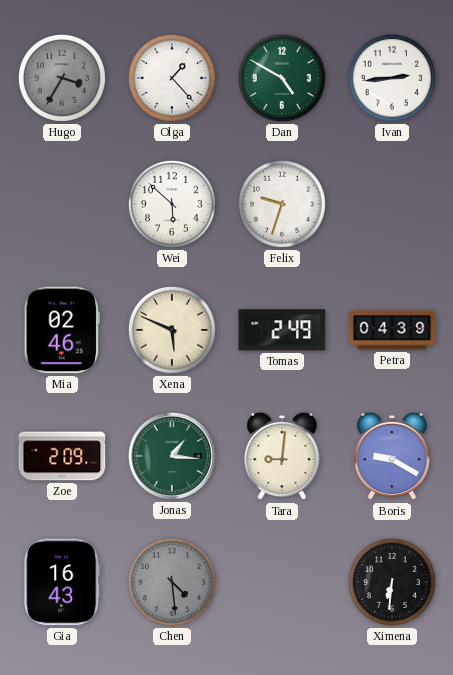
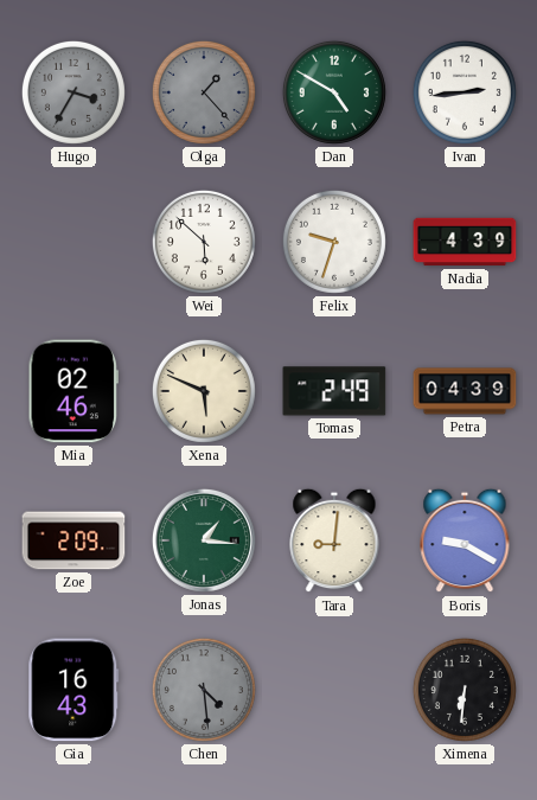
Olga dial: white -> grey
Nadia: none -> 4:39
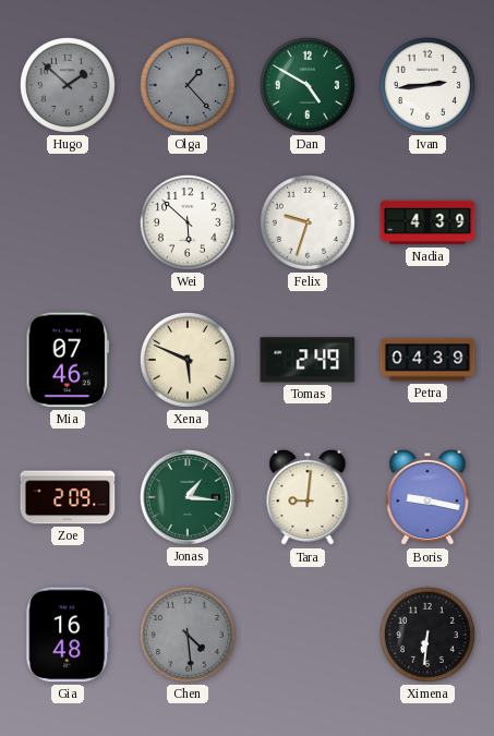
Hugo: 3:35 -> 1:52
Mia: 02:46 -> 07:46
Boris: 9:20 -> 9:17
Gia: 16:43 -> 16:48
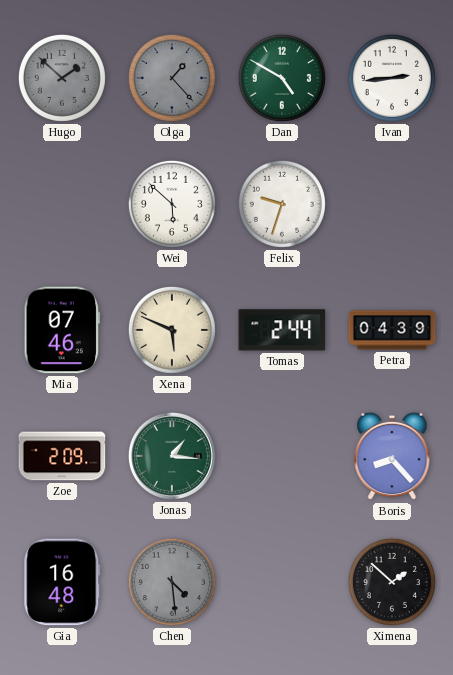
Nadia: 4:39 -> none
Tomas: 2:49 -> 2:44
Tara: 9:01 -> none
Boris: 9:17 -> 8:23
Ximena: 6:31 -> 1:52
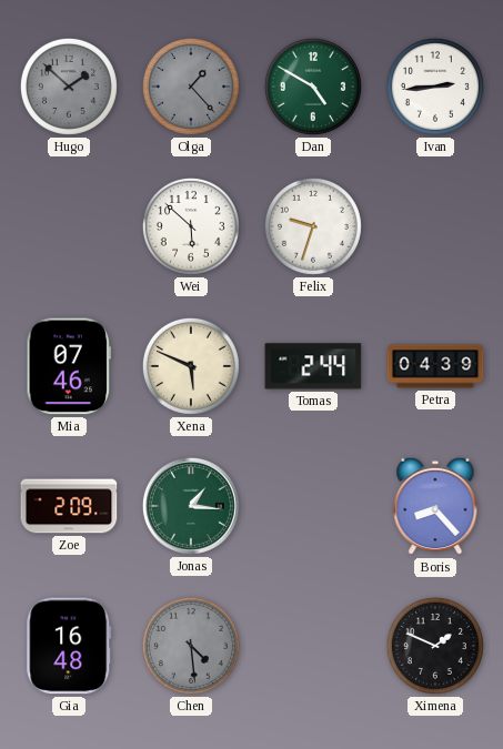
Ximena: 1:52 -> 1:49
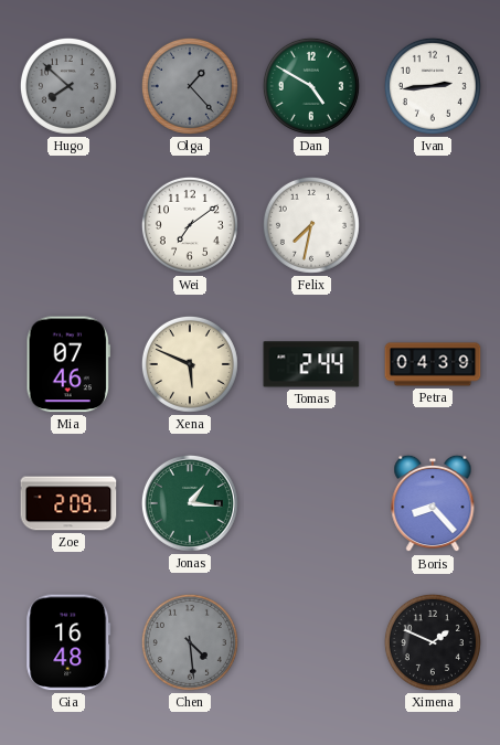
Hugo: 1:52 -> 7:52
Wei: 5:52 -> 7:09
Felix: 9:33 -> 7:32
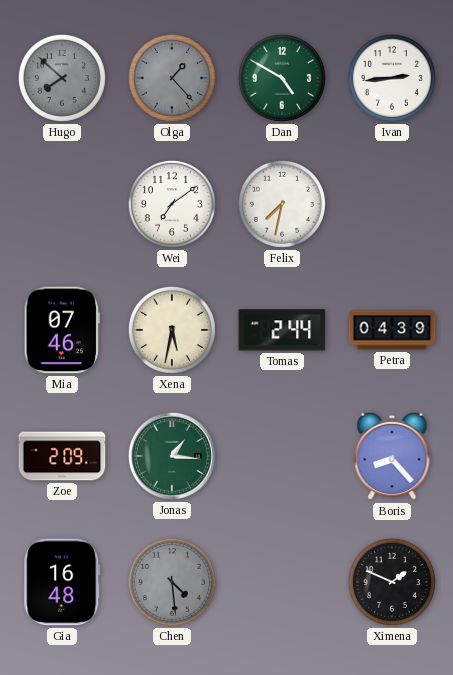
Xena: 5:49 -> 5:32
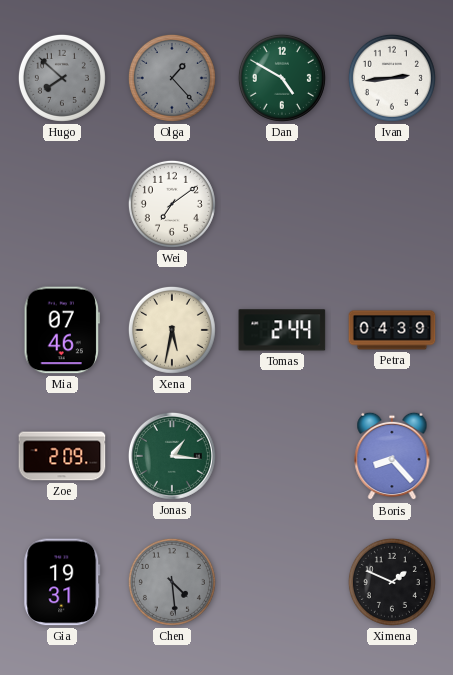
Felix: 7:32 -> none
Gia: 16:48 -> 19:31
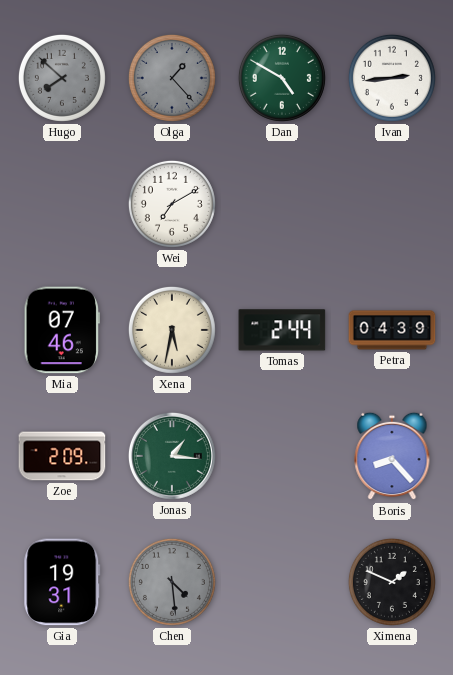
Wei: 7:09 -> 7:10
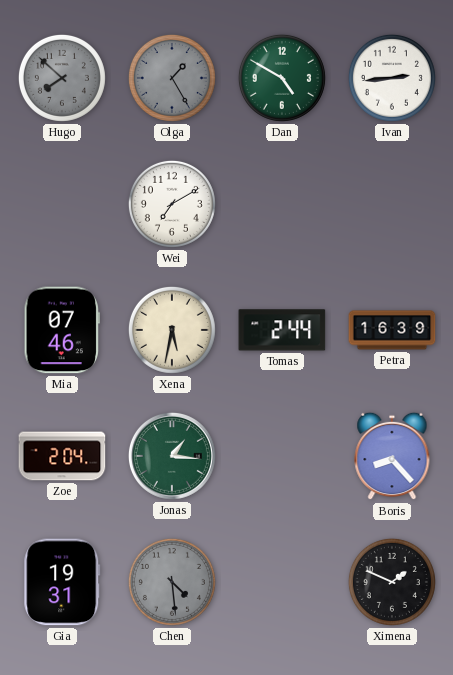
Olga: 1:23 -> 1:25
Petra: 04:39 -> 16:39
Zoe: 2:09 -> 2:04
